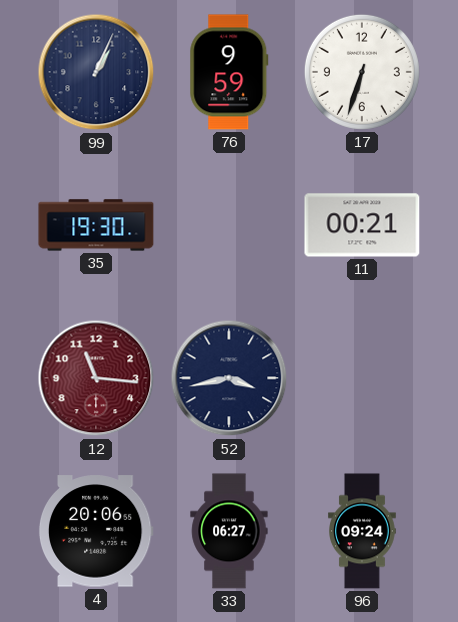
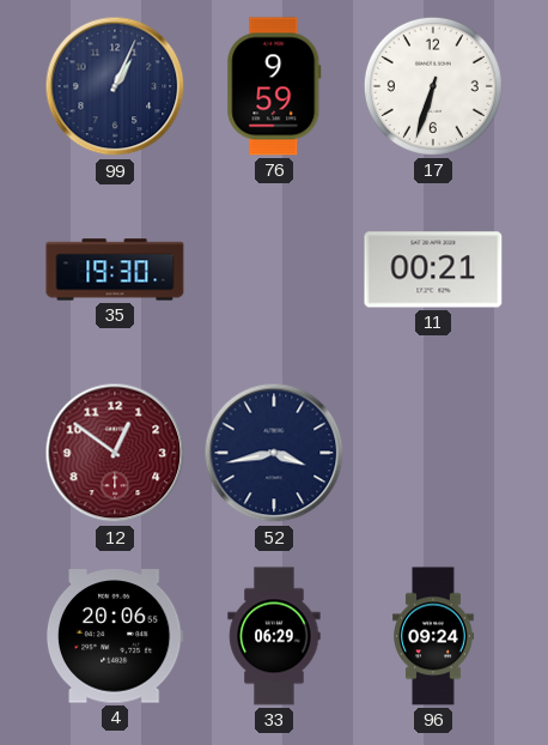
12: 11:16 -> 12:51
33: 06:27 -> 06:29
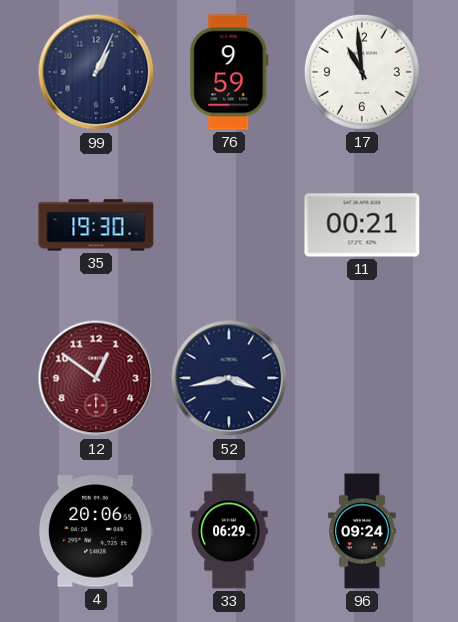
17: 6:33 -> 10:59
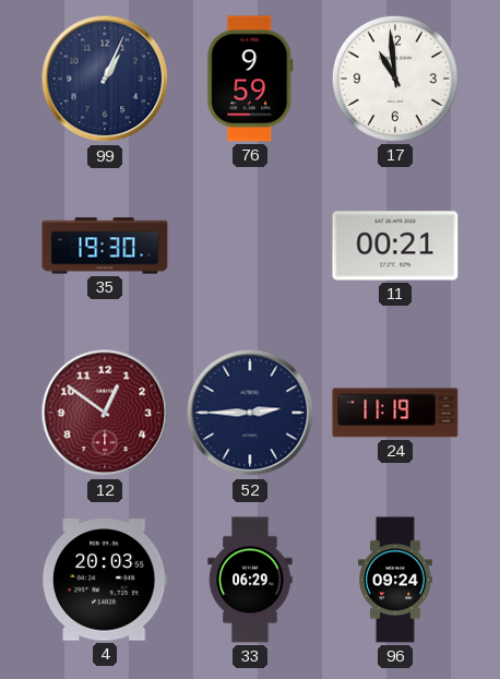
52: 3:43 -> 2:45
24: none -> 11:19
4: 20:06 -> 20:03
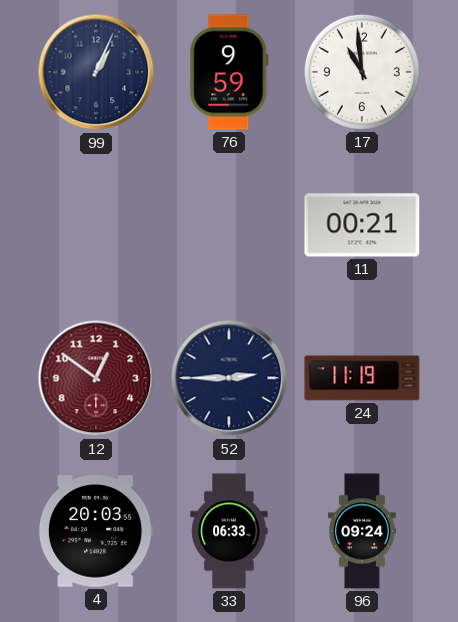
35: 19:30 -> none
33: 06:29 -> 06:33
